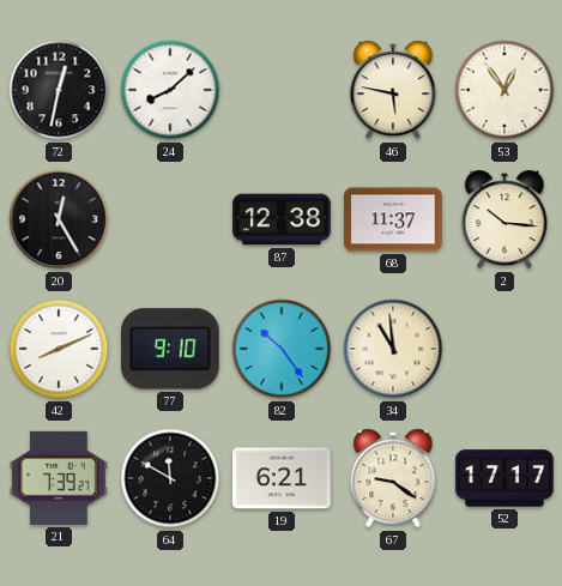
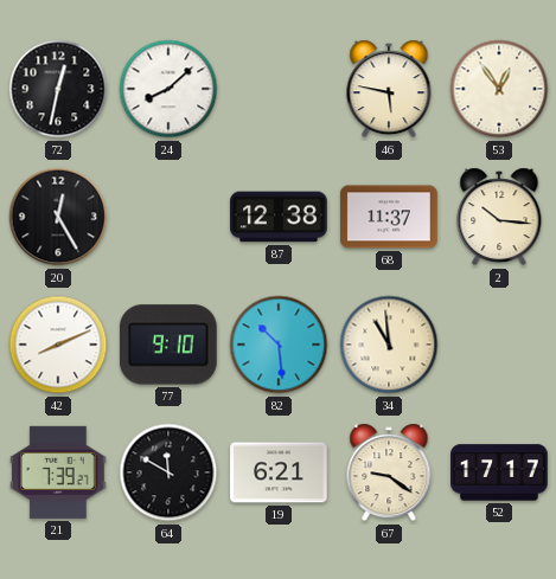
82: 10:24 -> 10:29
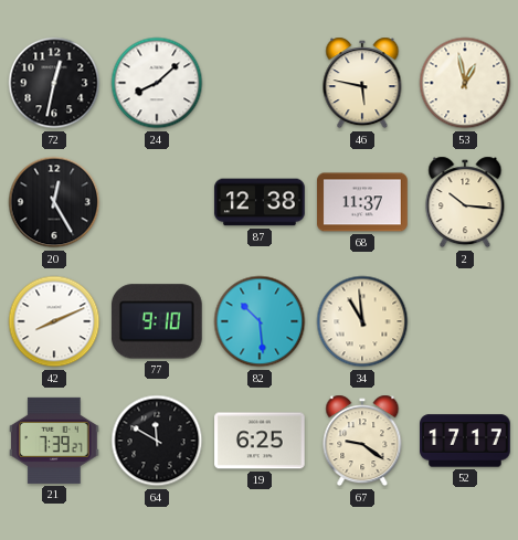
53: 12:54 -> 12:58
19: 6:21 -> 6:25
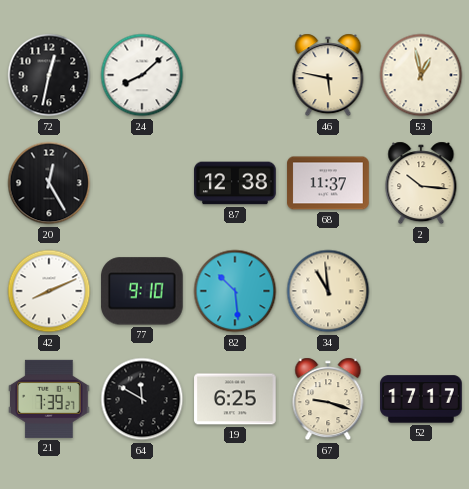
67: 9:21 -> 9:18
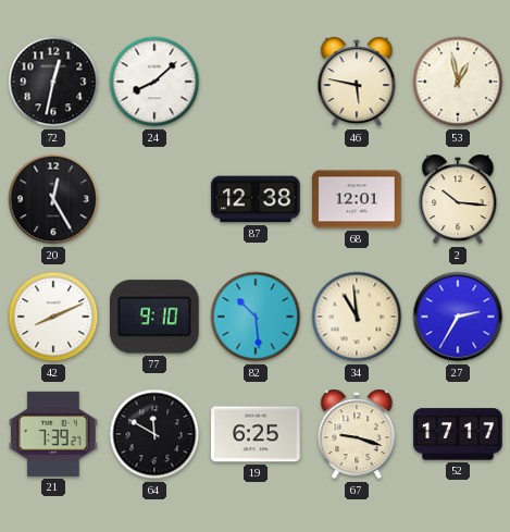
68: 11:37 -> 12:01
27: none -> 2:35
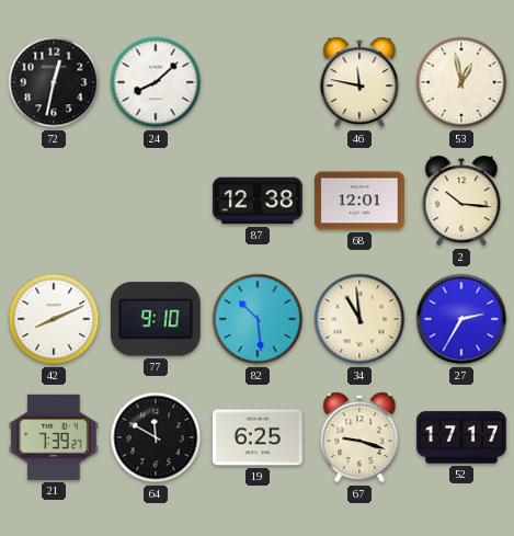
46: 5:47 -> 11:47
20: 12:25 -> none
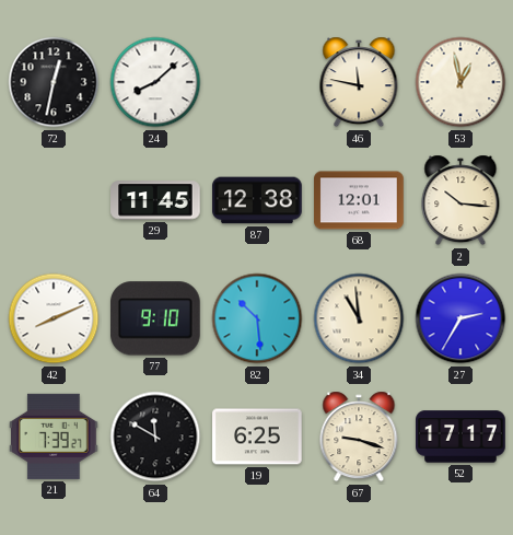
29: none -> 11:45
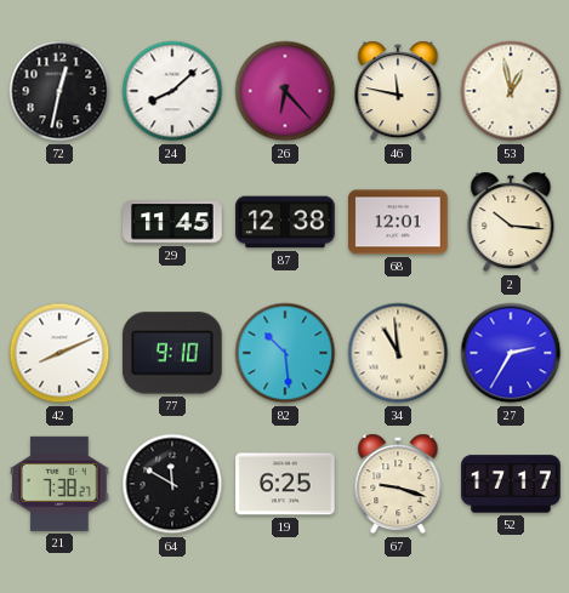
26: none -> 6:23
21: 7:39 -> 7:38
